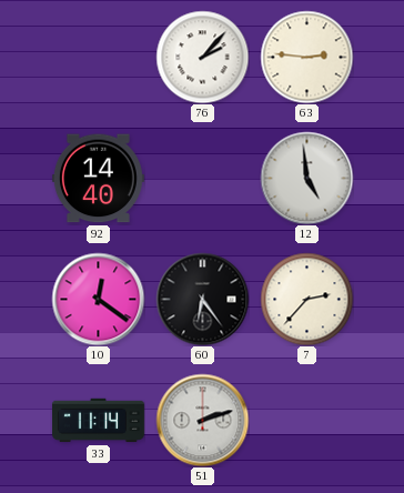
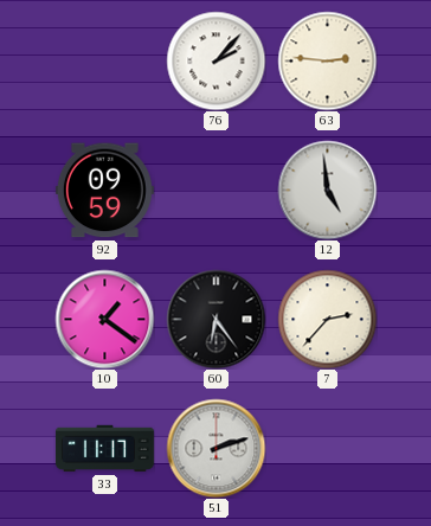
92: 14:40 -> 09:59
10: 12:21 -> 1:21
33: 11:14 -> 11:17
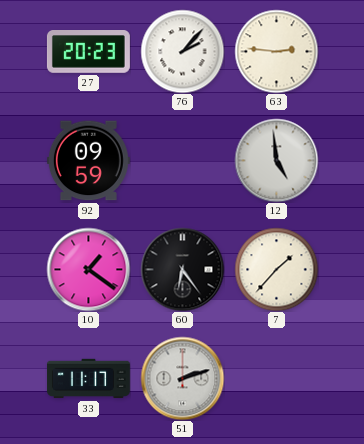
27: none -> 20:23
7: 2:37 -> 1:37
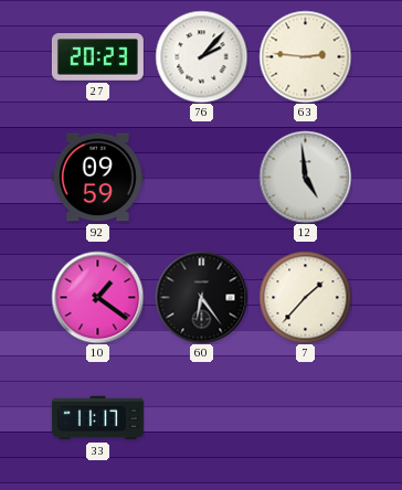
51: 2:12 -> none
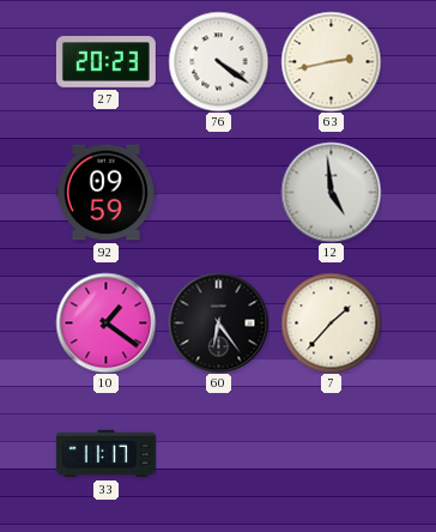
76: 2:07 -> 4:21
63: 2:46 -> 2:43
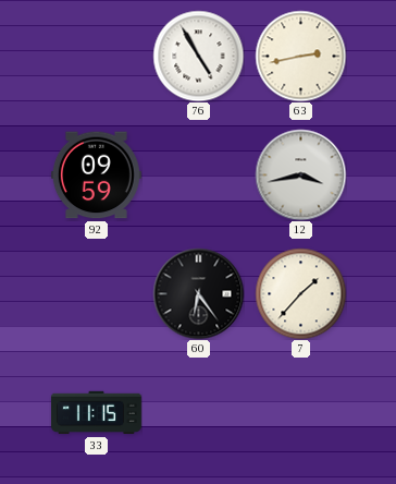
27: 20:23 -> none
76: 4:21 -> 4:55
12: 4:59 -> 3:43
10: 1:21 -> none
33: 11:17 -> 11:15
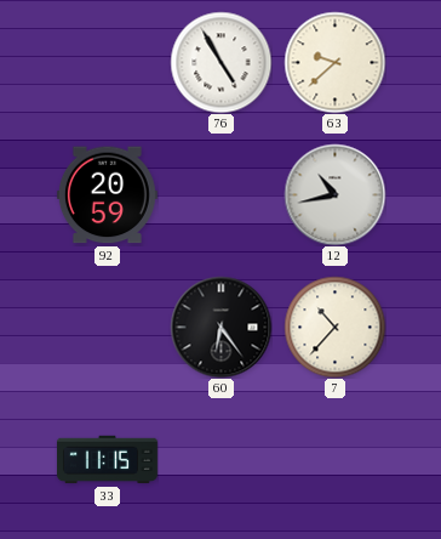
63: 2:43 -> 9:38
92: 09:59 -> 20:59
12: 3:43 -> 10:43
7: 1:37 -> 10:37
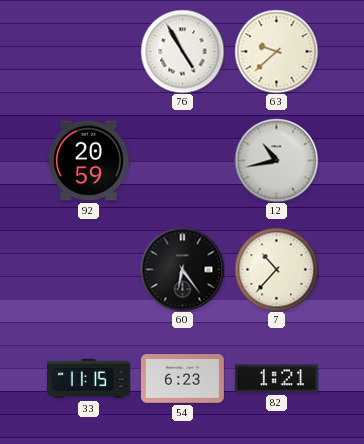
54: none -> 6:23
82: none -> 1:21
